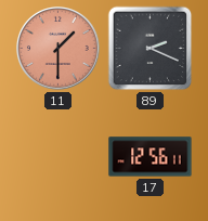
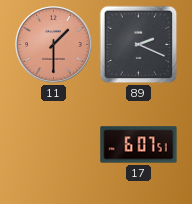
17: 12:56 -> 6:07
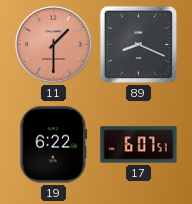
89: 2:19 -> 8:19
19: none -> 6:22
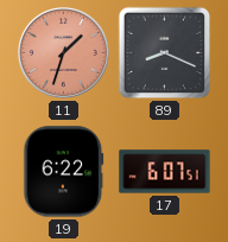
11: 1:30 -> 1:33
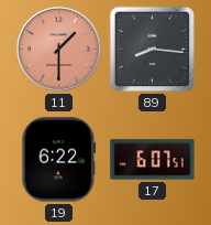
11: 1:33 -> 1:30
89: 8:19 -> 8:16
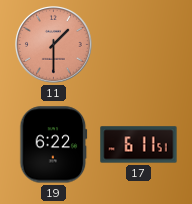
89: 8:16 -> none
17: 6:07 -> 6:11
